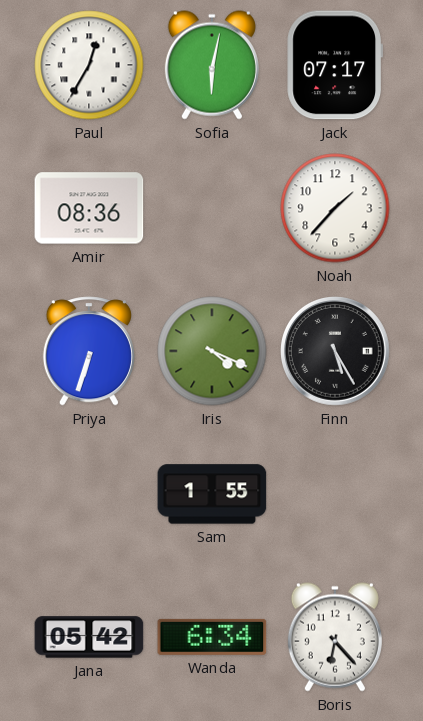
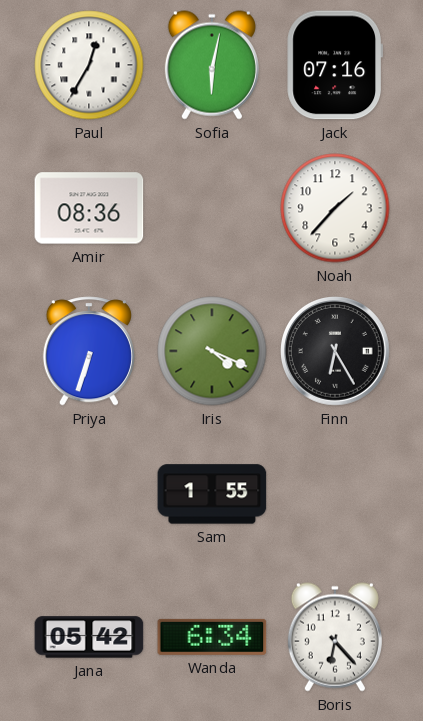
Jack: 07:17 -> 07:16
Finn: 5:25 -> 6:25
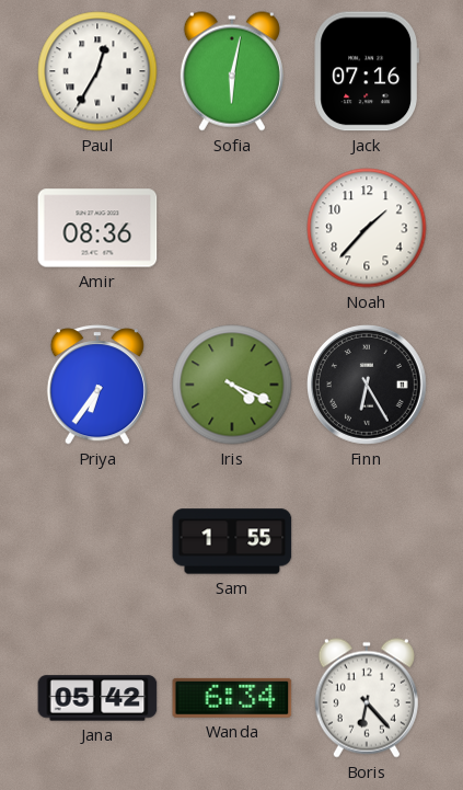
Priya: 6:33 -> 6:36
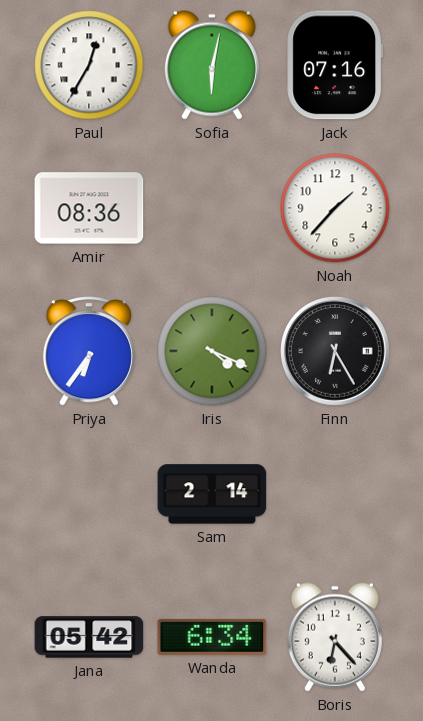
Sam: 1:55 -> 2:14
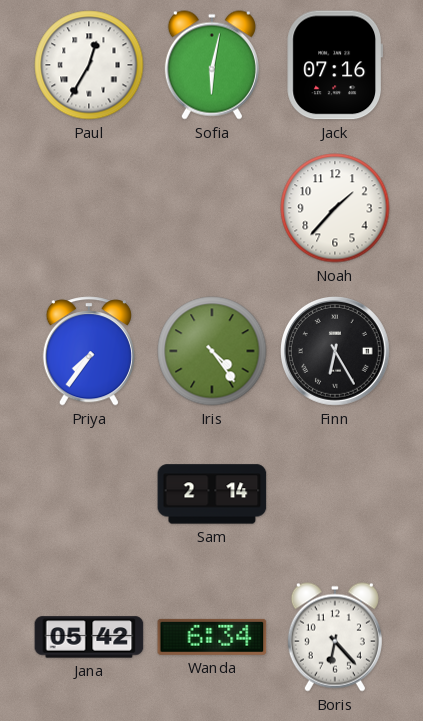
Amir: 08:36 -> none
Priya: 6:36 -> 7:36
Iris: 4:19 -> 4:24
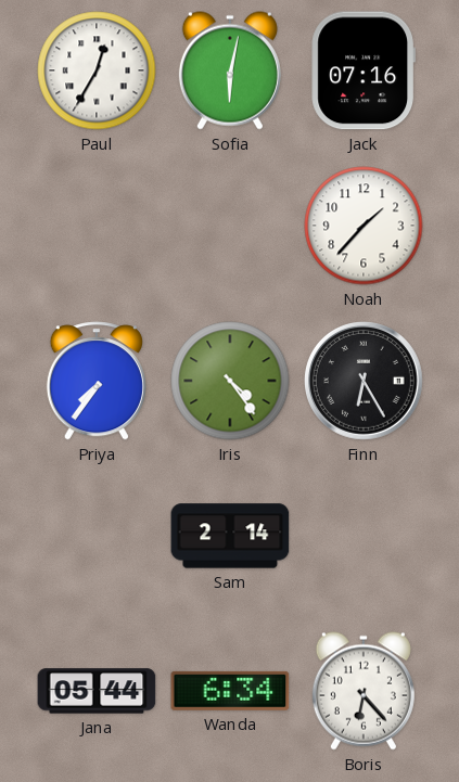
Jana: 05:42 -> 05:44
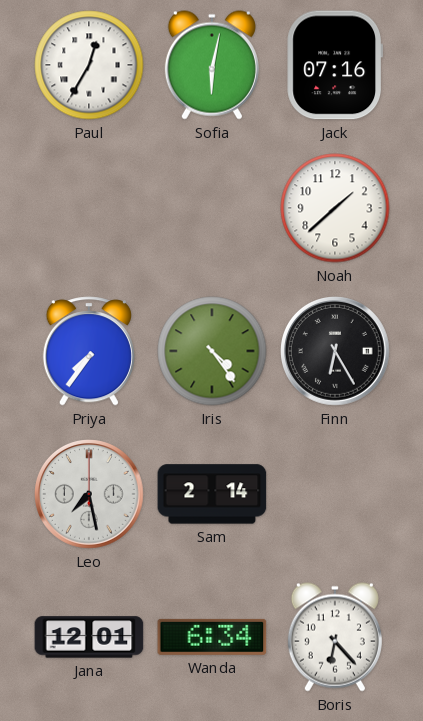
Noah: 1:37 -> 1:38
Leo: none -> 7:28
Jana: 05:44 -> 12:01
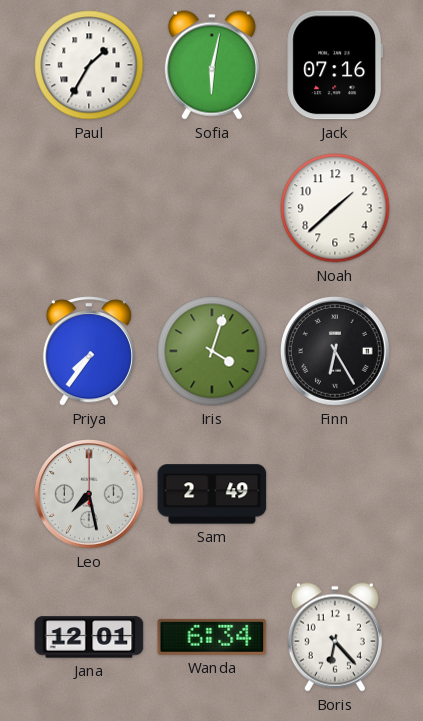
Paul: 12:35 -> 1:35
Iris: 4:24 -> 4:03
Sam: 2:14 -> 2:49
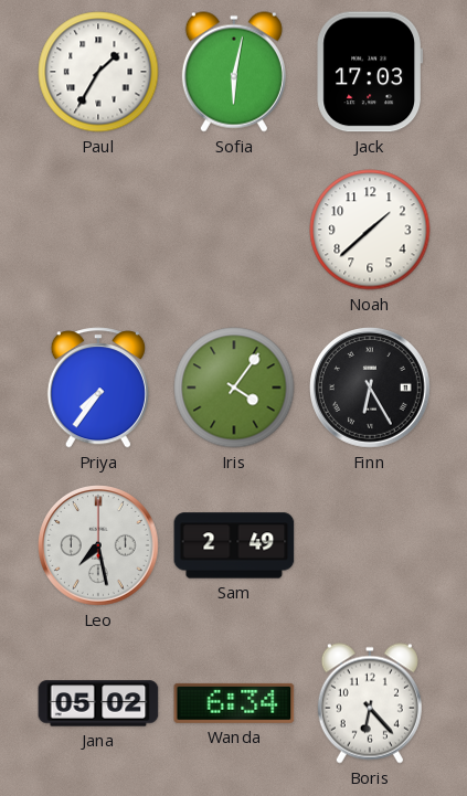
Jack: 07:16 -> 17:03
Iris: 4:03 -> 4:06
Jana: 12:01 -> 05:02
